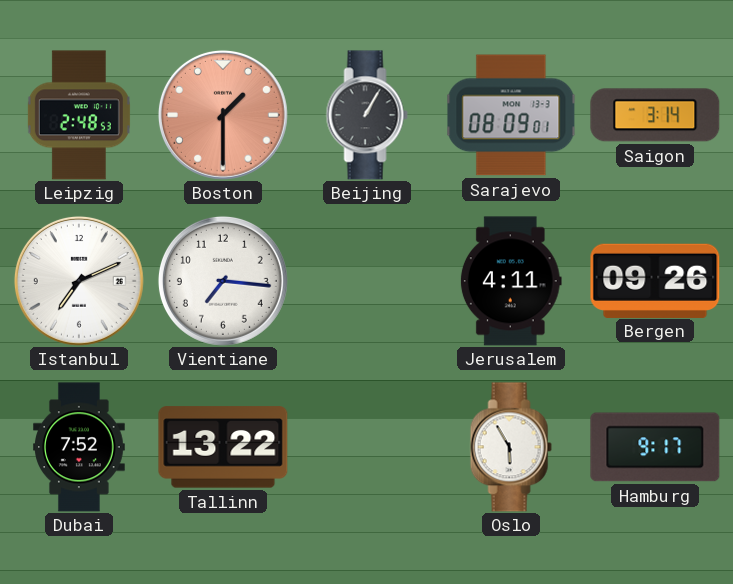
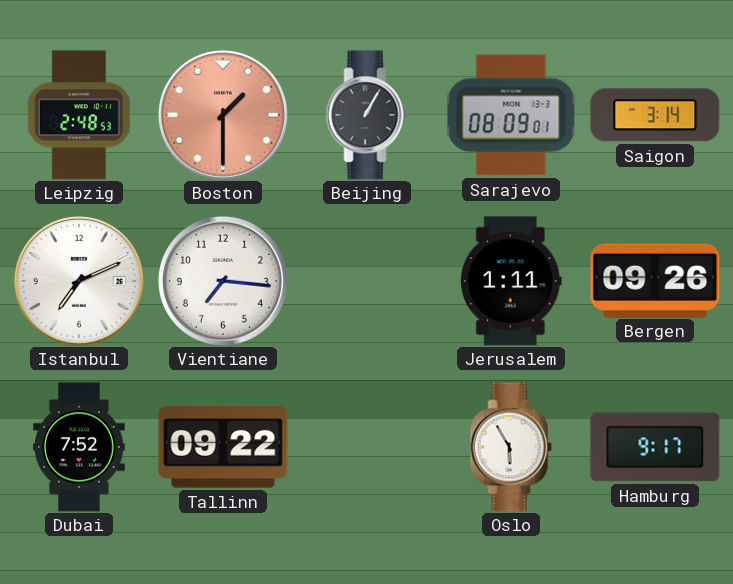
Jerusalem: 4:11 -> 1:11
Tallinn: 13:22 -> 09:22
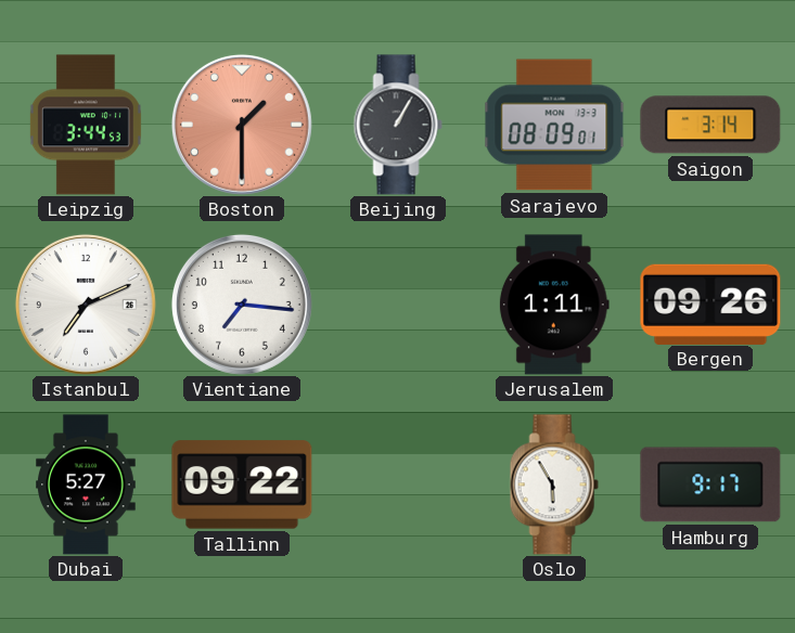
Leipzig: 2:48 -> 3:44
Dubai: 7:52 -> 5:27
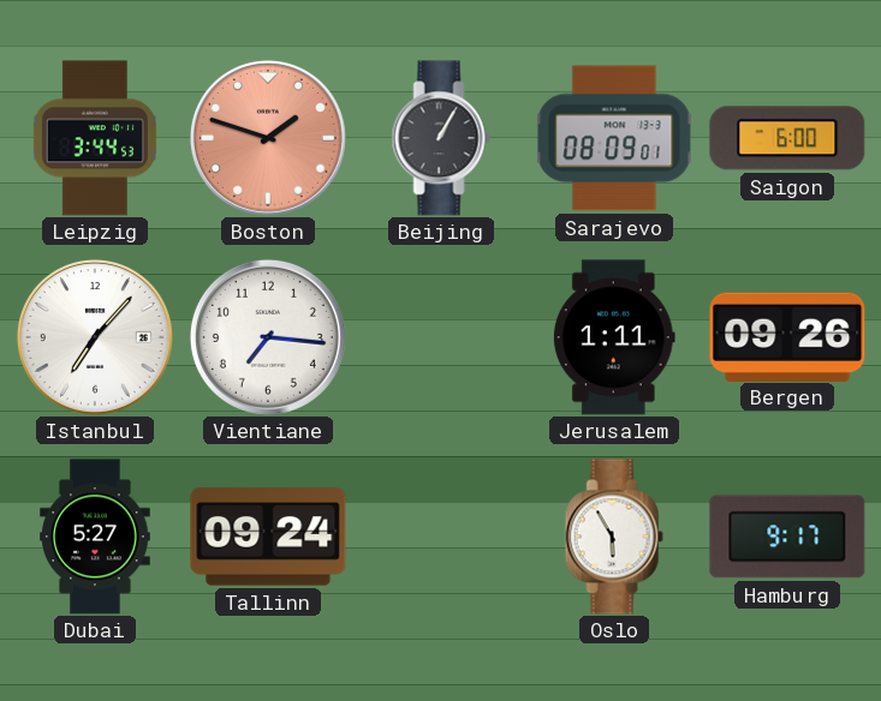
Boston: 1:30 -> 1:48
Saigon: 3:14 -> 6:00
Istanbul: 7:11 -> 7:07
Tallinn: 09:22 -> 09:24
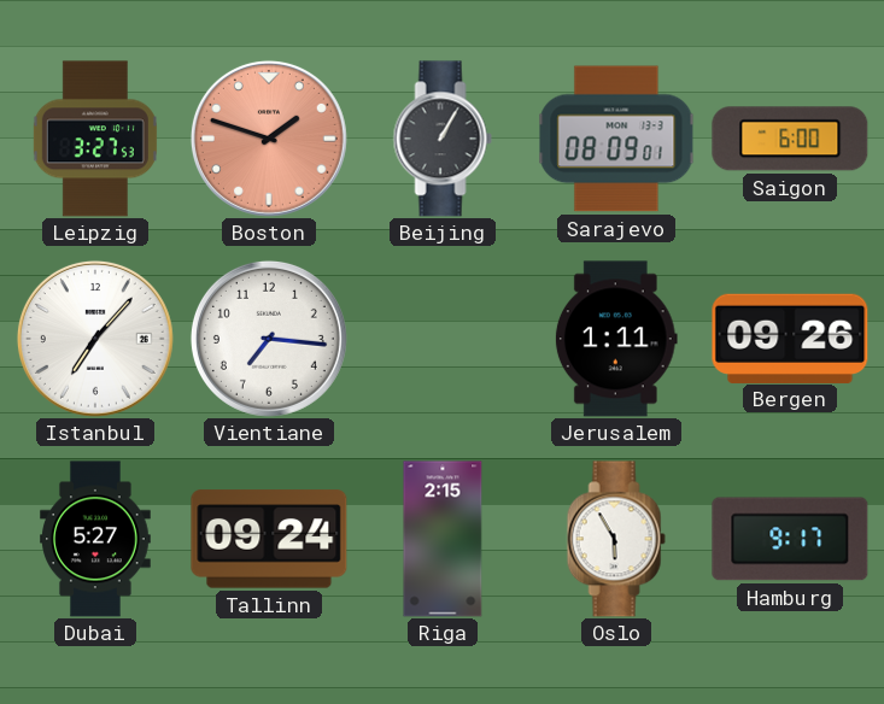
Leipzig: 3:44 -> 3:27
Riga: none -> 2:15
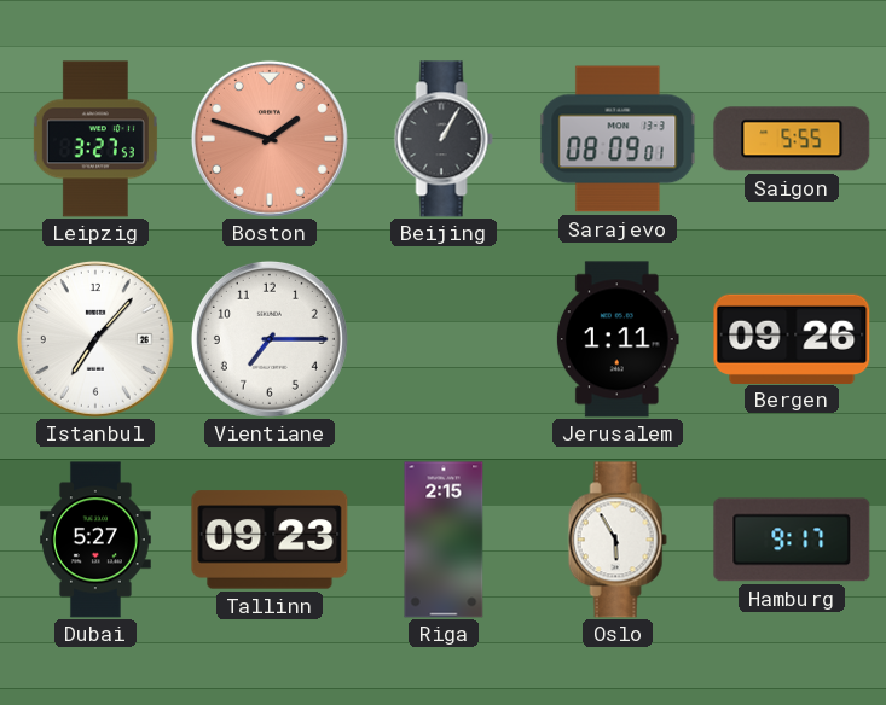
Saigon: 6:00 -> 5:55
Vientiane: 7:16 -> 7:15
Tallinn: 09:24 -> 09:23
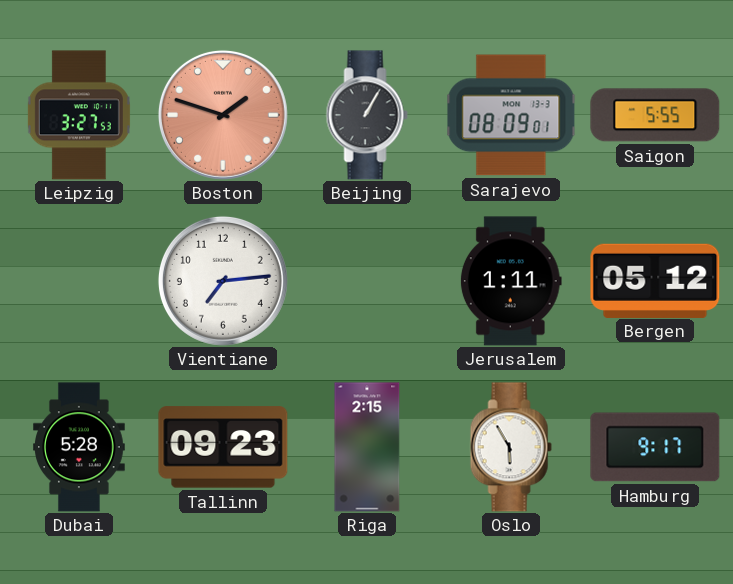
Istanbul: 7:07 -> none
Vientiane: 7:15 -> 7:14
Bergen: 09:26 -> 05:12
Dubai: 5:27 -> 5:28
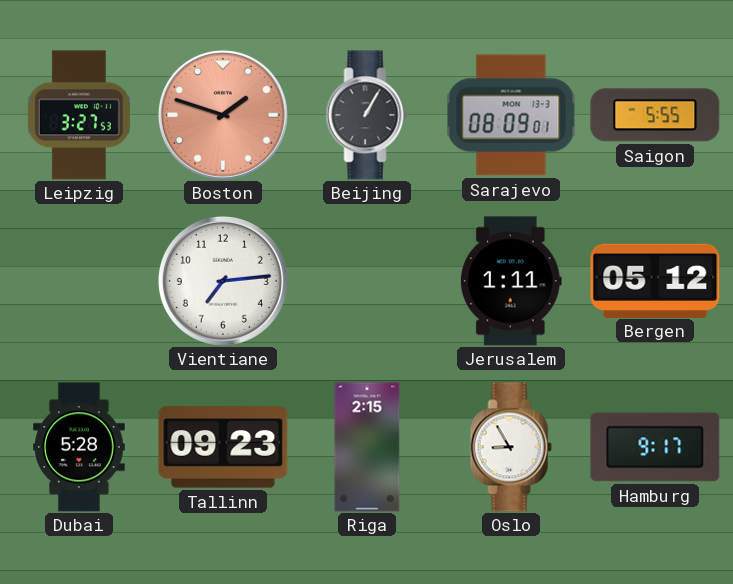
Oslo: 5:55 -> 8:55
